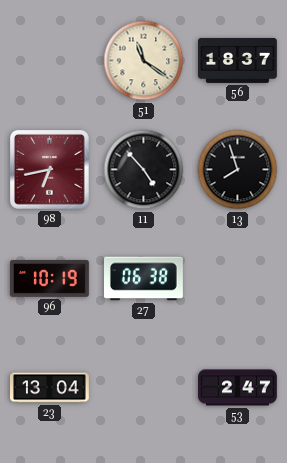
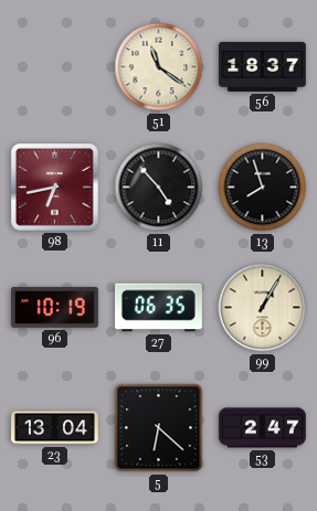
27: 06:38 -> 06:35
99: none -> 1:05
5: none -> 6:22
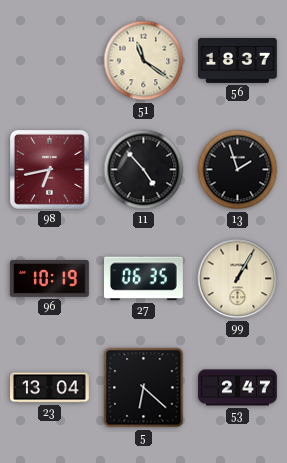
13: 7:57 -> 1:57
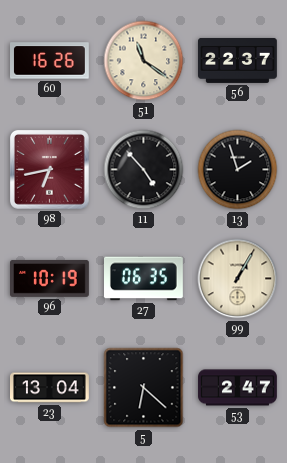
60: none -> 16:26
56: 18:37 -> 22:37
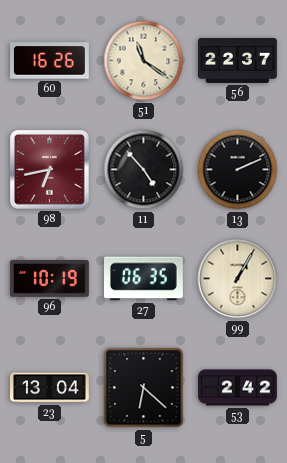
13: 1:57 -> 2:11
53: 2:47 -> 2:42
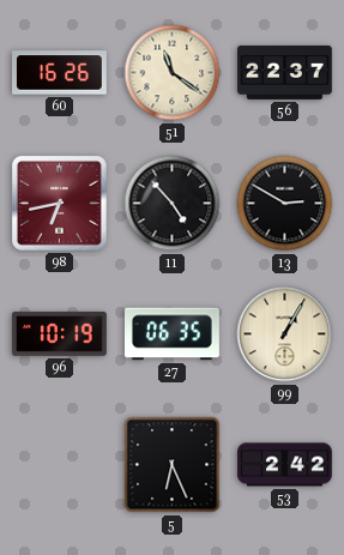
13: 2:11 -> 2:50
23: 13:04 -> none
5: 6:22 -> 6:26
